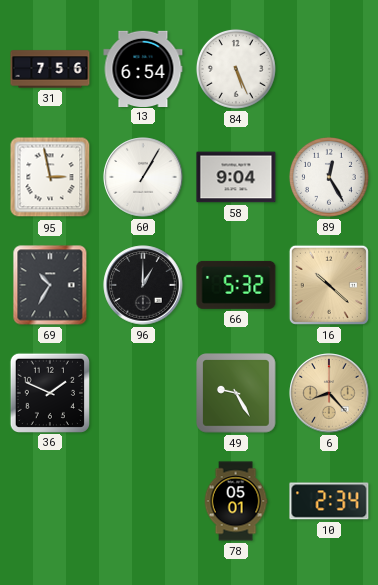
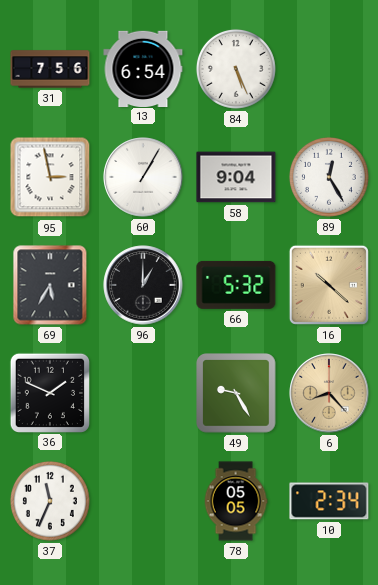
69: 10:35 -> 5:35
37: none -> 11:34
78: 05:01 -> 05:05
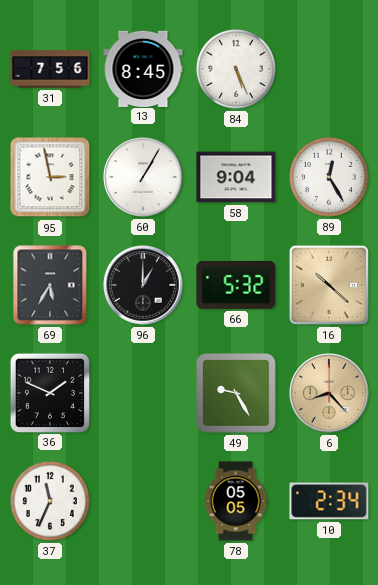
13: 6:54 -> 8:45
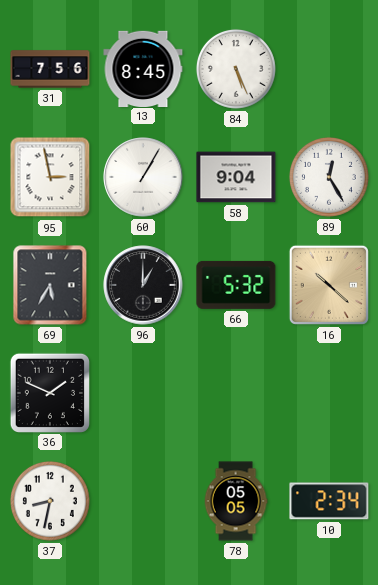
49: 9:25 -> none
6: 8:23 -> none
37: 11:34 -> 8:32
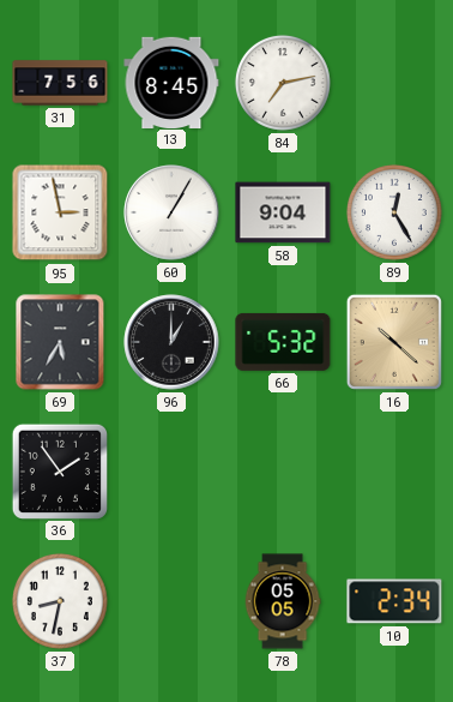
84: 5:26 -> 7:13
36: 1:49 -> 1:54
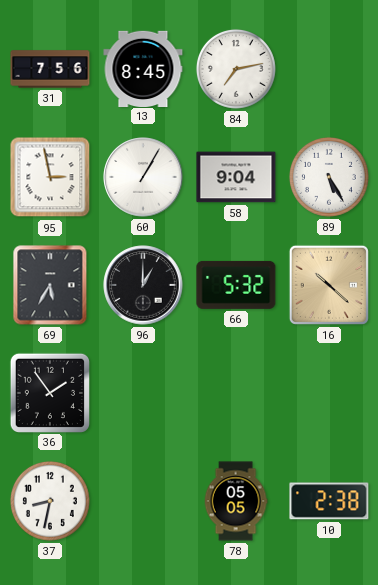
89: 12:25 -> 5:25
10: 2:34 -> 2:38
